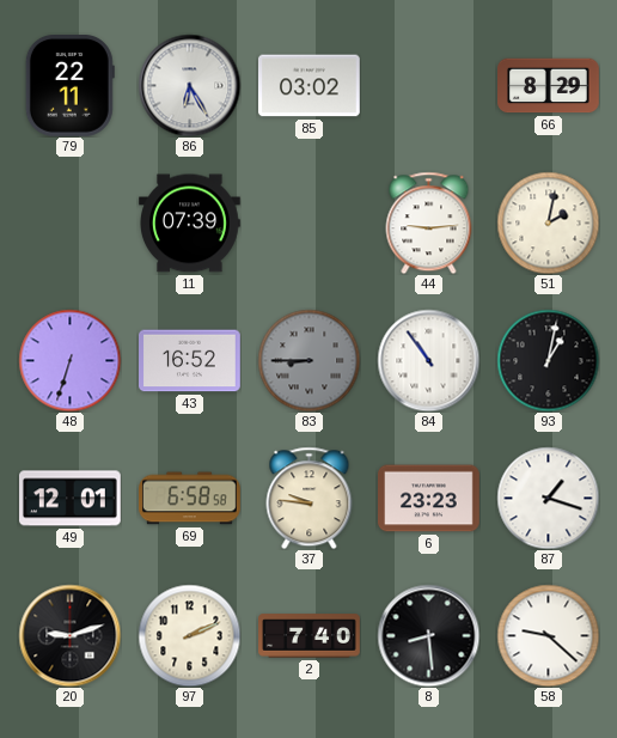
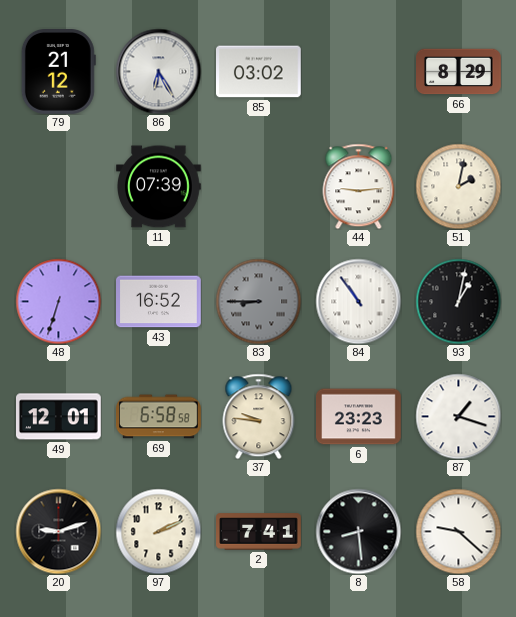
79: 22:11 -> 21:12
2: 7:40 -> 7:41
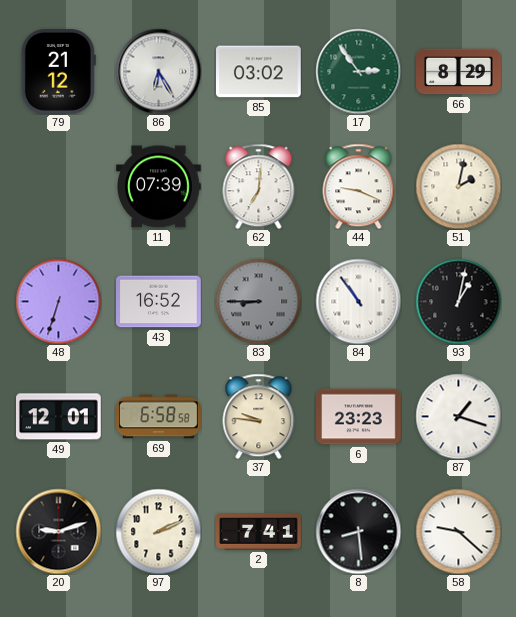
17: none -> 2:54
62: none -> 7:01
44: 9:14 -> 9:19
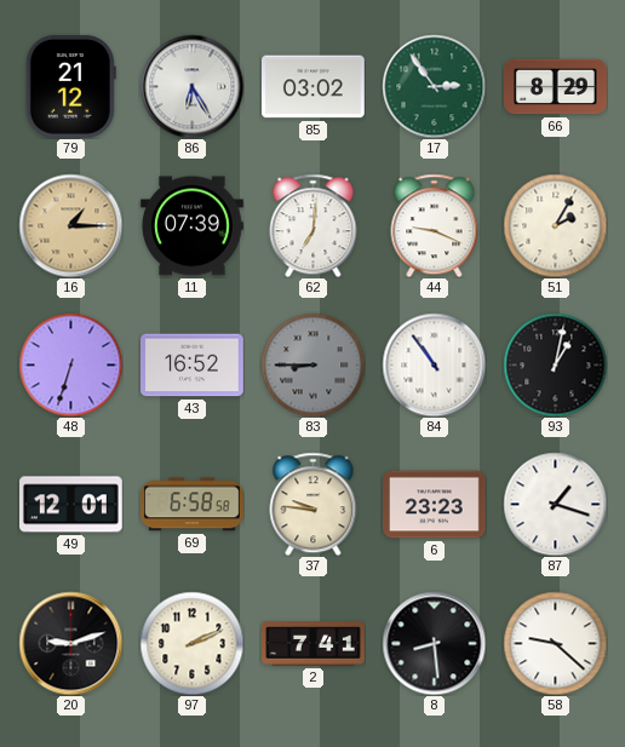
16: none -> 1:15
51: 2:02 -> 2:05
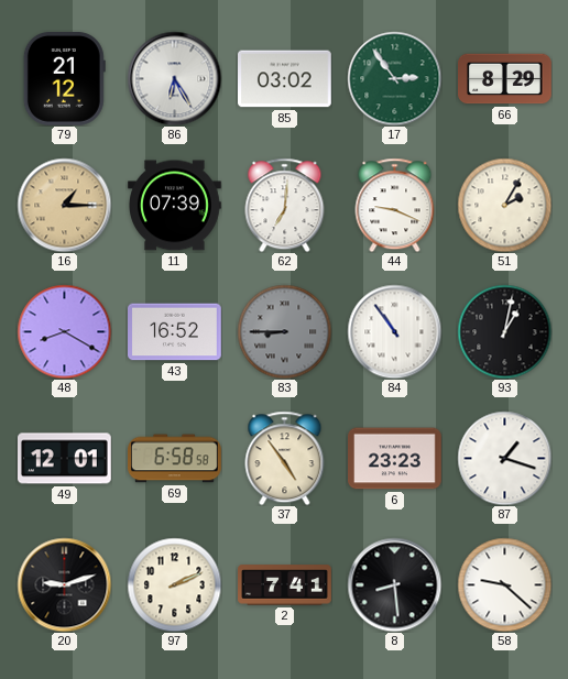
48: 6:33 -> 8:20
37: 9:46 -> 4:54
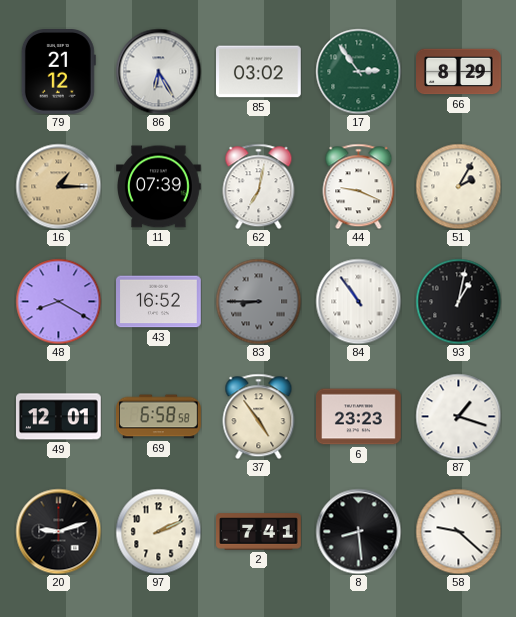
62: 7:01 -> 7:02
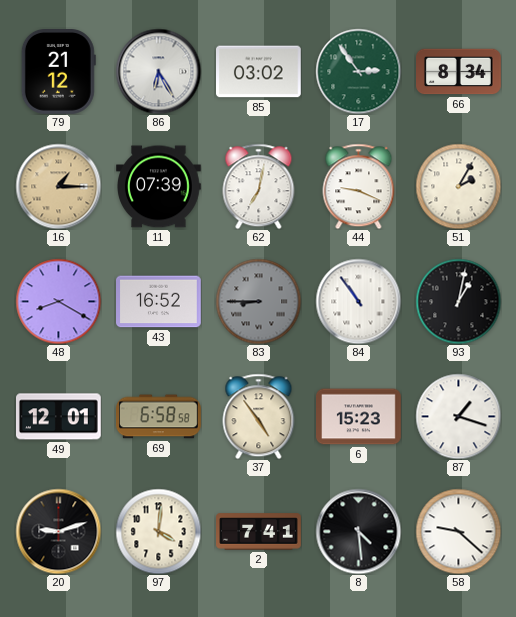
66: 8:29 -> 8:34
6: 23:23 -> 15:23
97: 2:11 -> 4:01
8: 8:29 -> 4:29
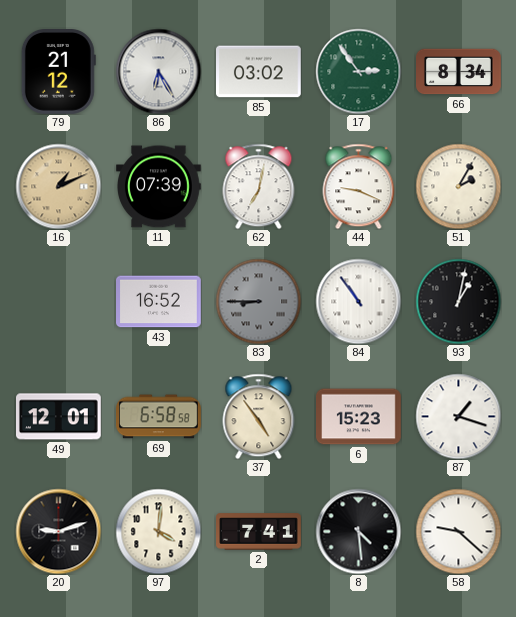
16: 1:15 -> 1:11
48: 8:20 -> none
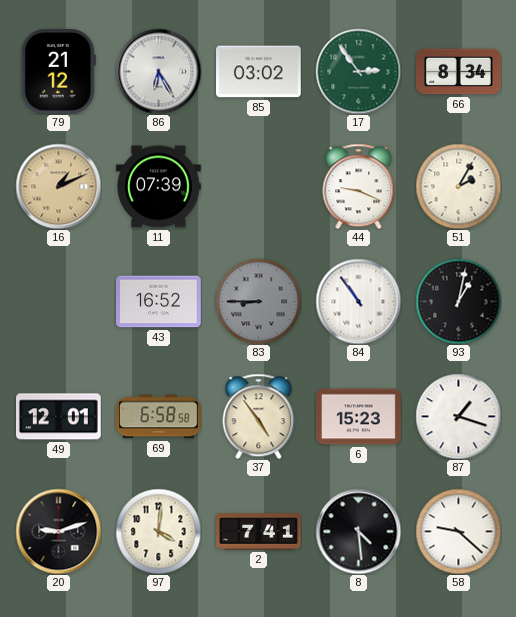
62: 7:02 -> none
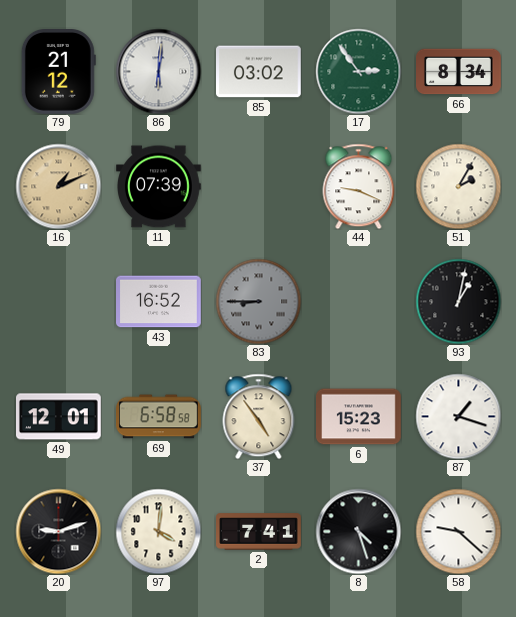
86: 6:25 -> 6:01
84: 10:54 -> none
8: 4:29 -> 4:27
